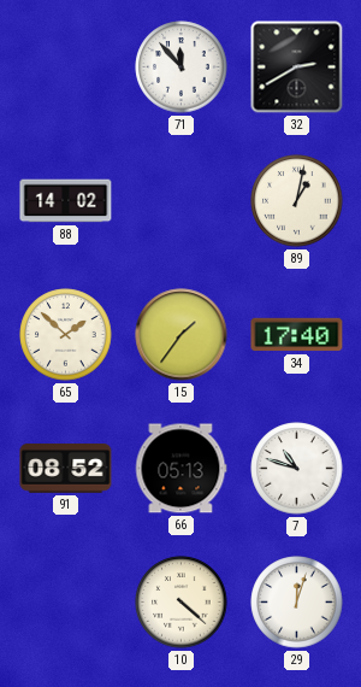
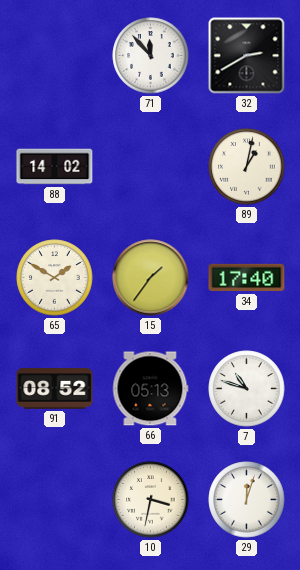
65: 1:52 -> 1:50
10: 4:22 -> 3:32
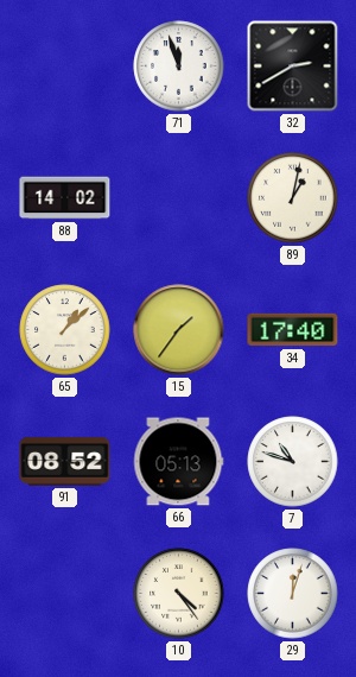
71: 11:53 -> 11:57
65: 1:50 -> 1:08
10: 3:32 -> 4:24
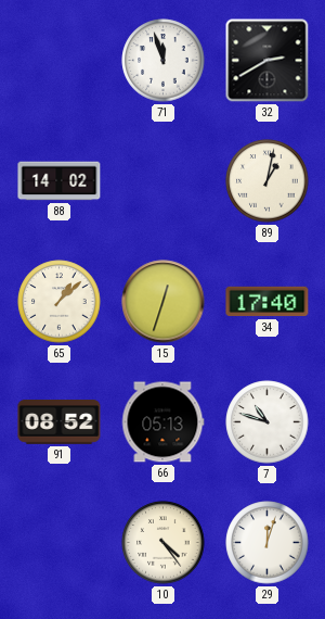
15: 1:36 -> 12:33
